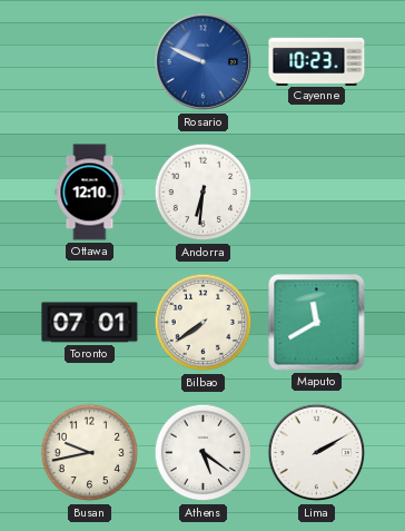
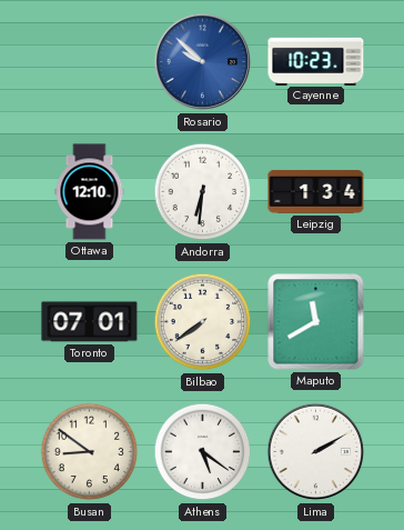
Rosario: 9:49 -> 9:52
Leipzig: none -> 1:34
Busan: 9:43 -> 8:51
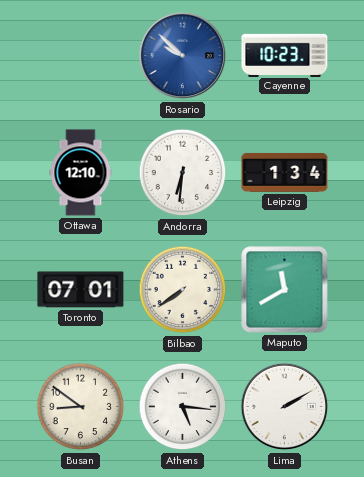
Athens: 5:21 -> 5:16
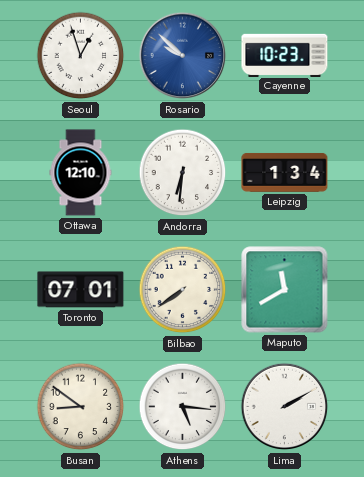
Seoul: none -> 12:57
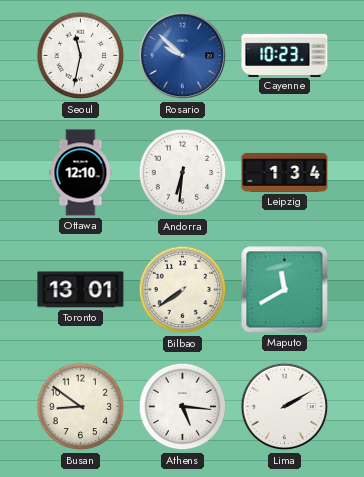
Seoul: 12:57 -> 11:32
Toronto: 07:01 -> 13:01
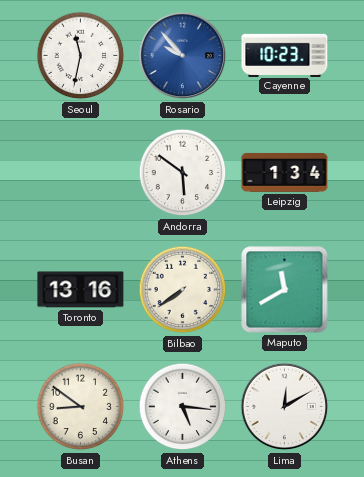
Rosario: 9:52 -> 9:53
Ottawa: 12:10 -> none
Andorra: 6:31 -> 5:51
Toronto: 13:01 -> 13:16
Lima: 2:10 -> 12:10
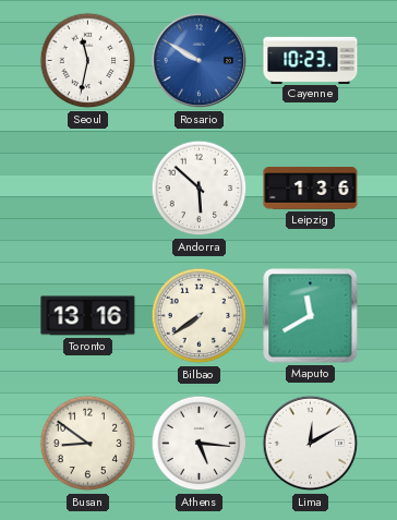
Rosario: 9:53 -> 9:50
Andorra: 5:51 -> 5:52
Leipzig: 1:34 -> 1:36
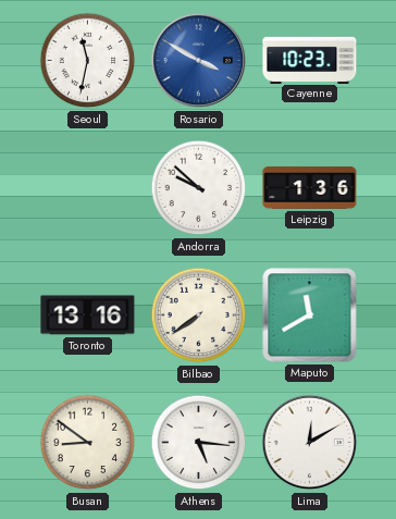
Rosario: 9:50 -> 3:50
Andorra: 5:52 -> 9:52
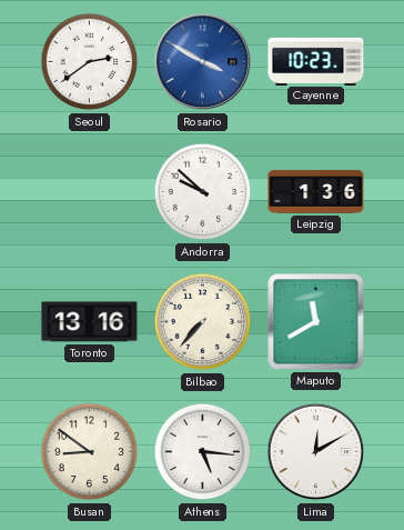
Seoul: 11:32 -> 2:39
Bilbao: 7:39 -> 7:37
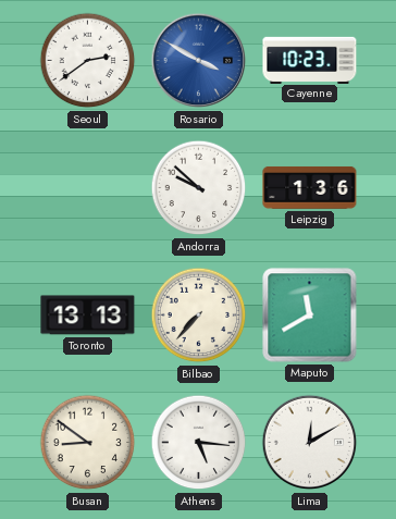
Toronto: 13:16 -> 13:13
